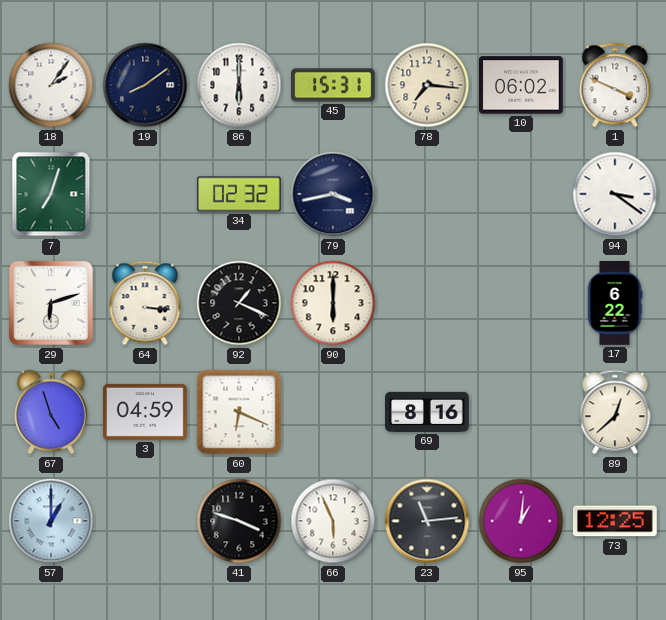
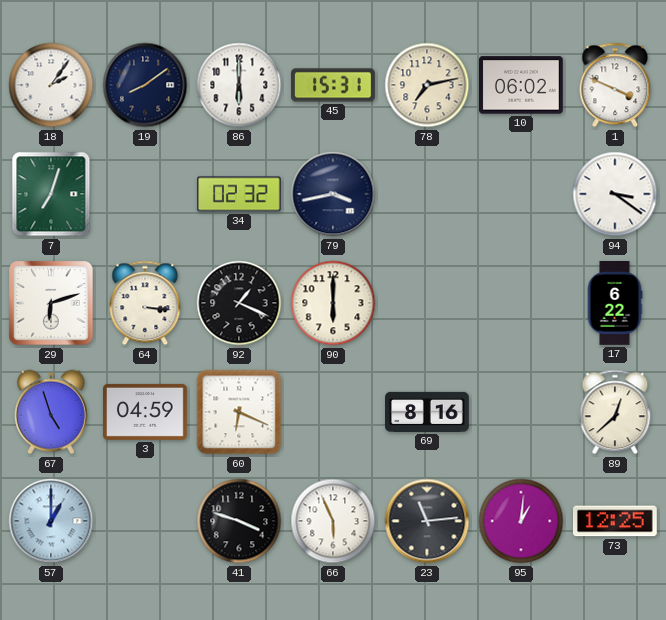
78: 7:16 -> 7:13
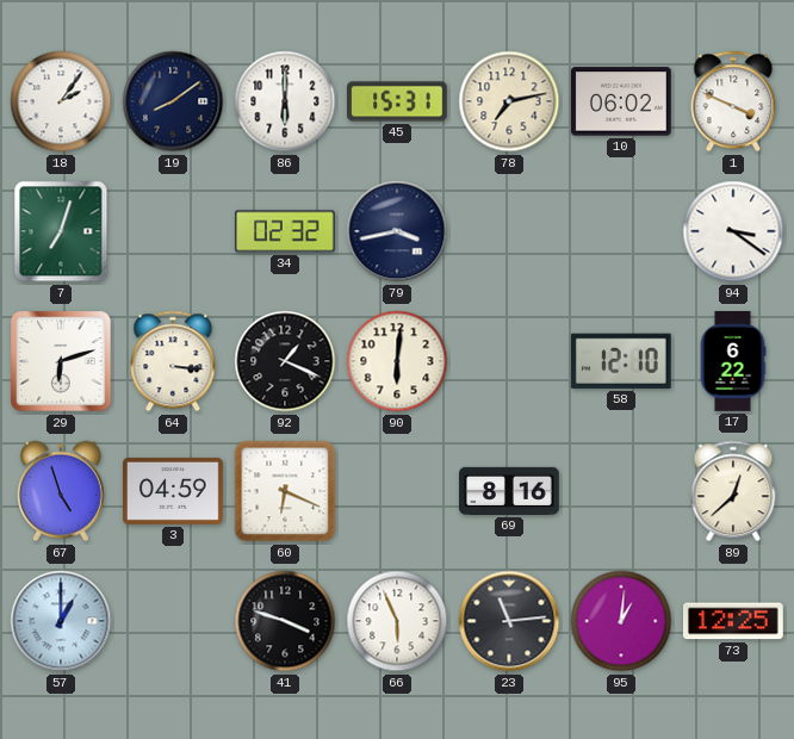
90: 6:00 -> 6:01
58: none -> 12:10
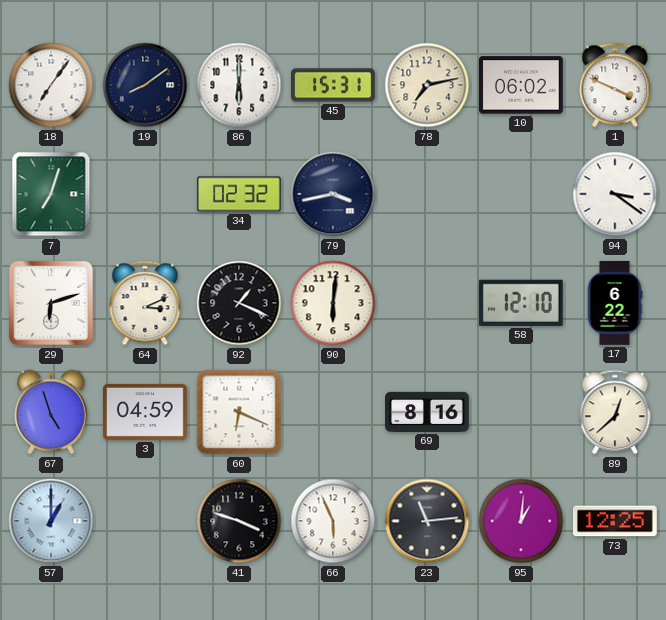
18: 2:06 -> 7:06
64: 3:16 -> 3:11
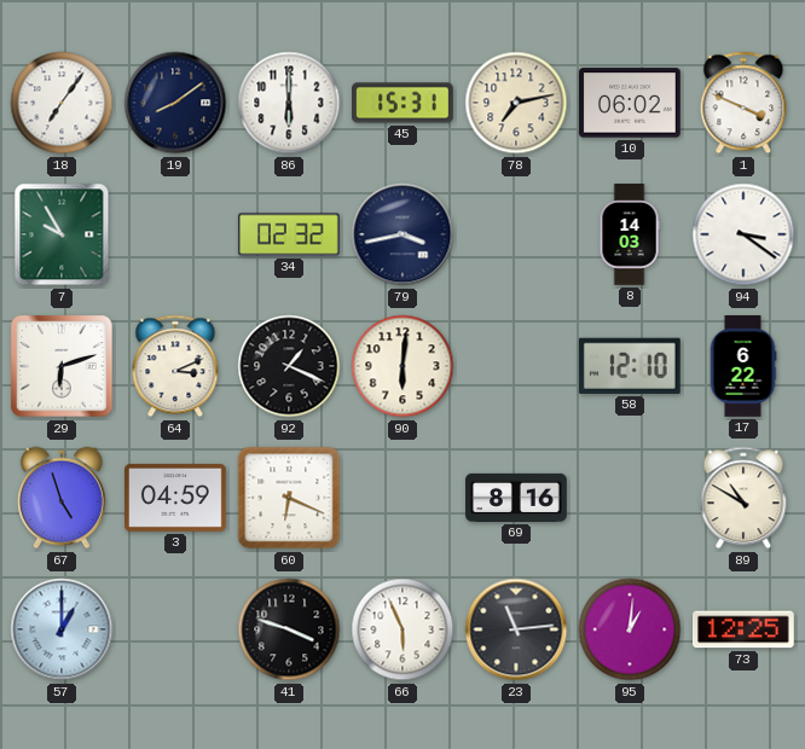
7: 7:03 -> 9:55
8: none -> 14:03
89: 12:38 -> 10:50
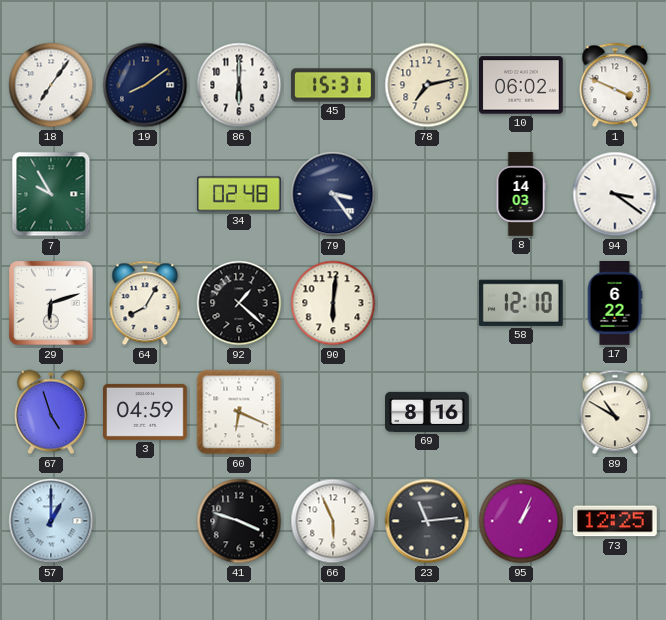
34: 02:32 -> 02:48
79: 3:43 -> 3:24
64: 3:11 -> 8:05
92: 1:19 -> 1:22
95: 1:01 -> 1:04
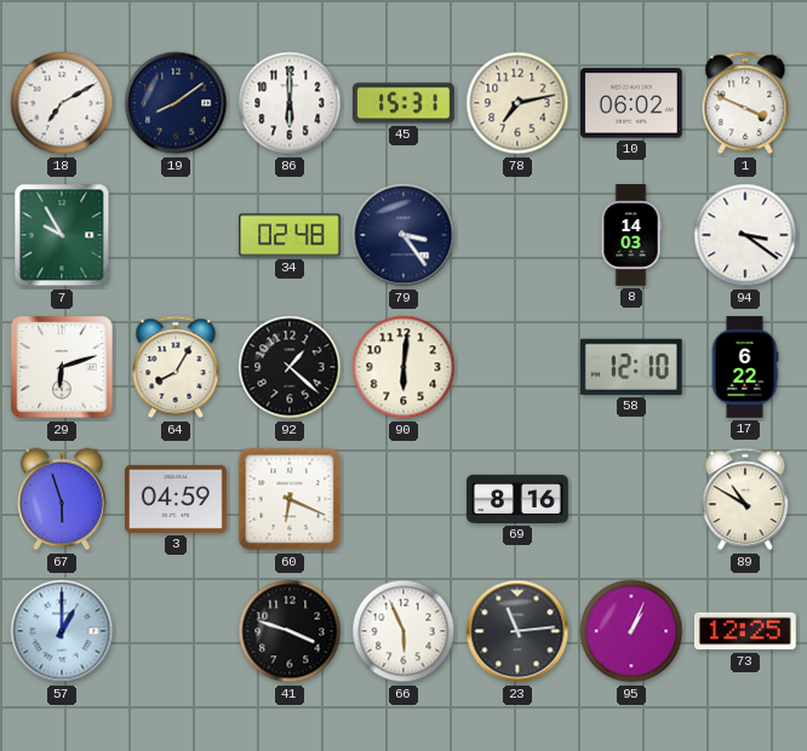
18: 7:06 -> 7:10
67: 4:57 -> 5:57
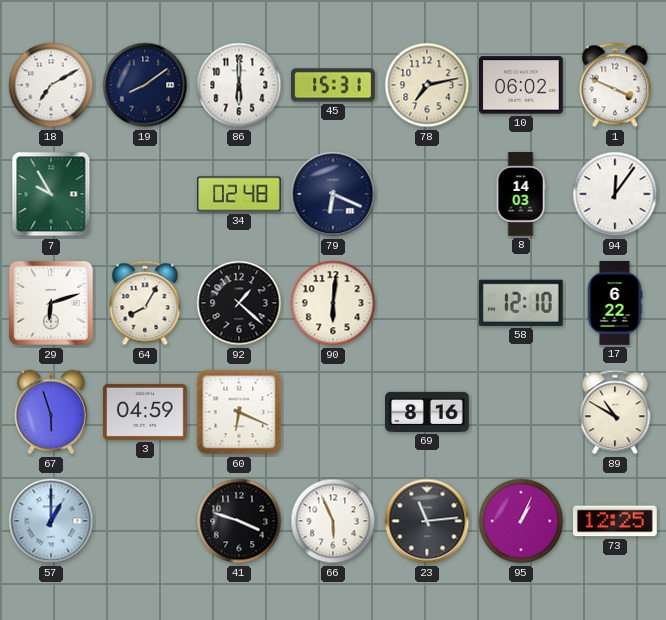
79: 3:24 -> 6:19
94: 3:21 -> 12:06
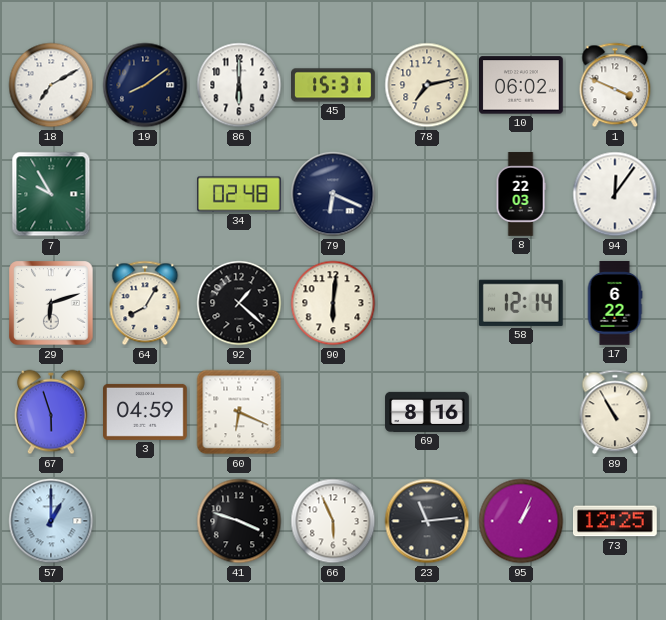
8: 14:03 -> 22:03
58: 12:10 -> 12:14
89: 10:50 -> 10:55
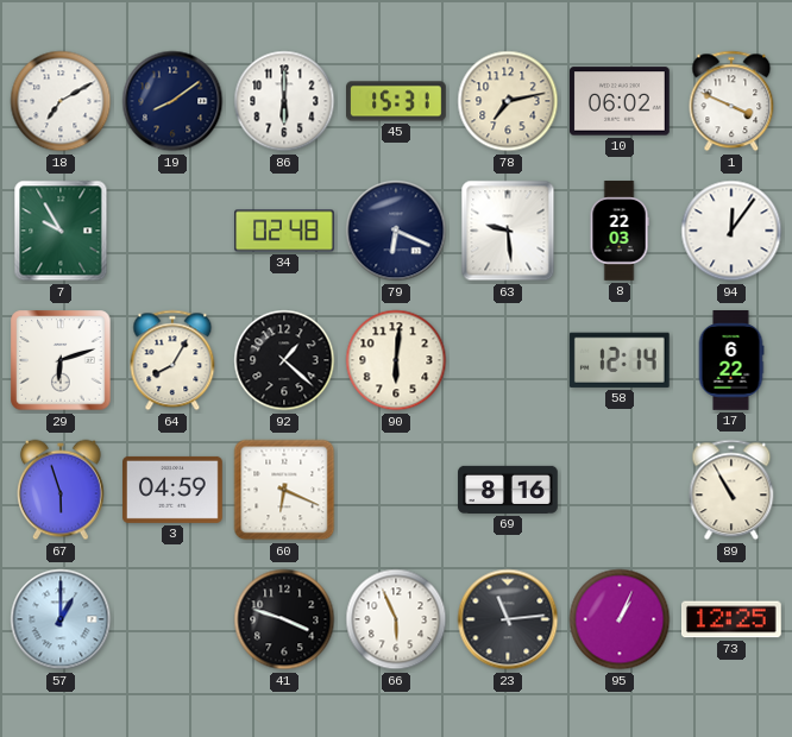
63: none -> 9:29
